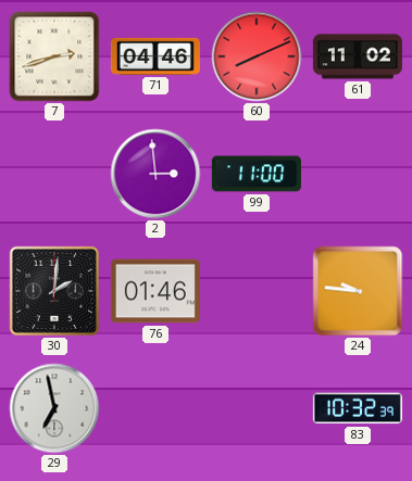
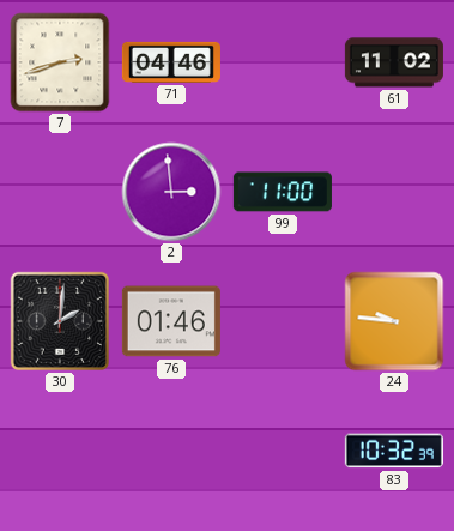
60: 8:11 -> none
29: 6:58 -> none
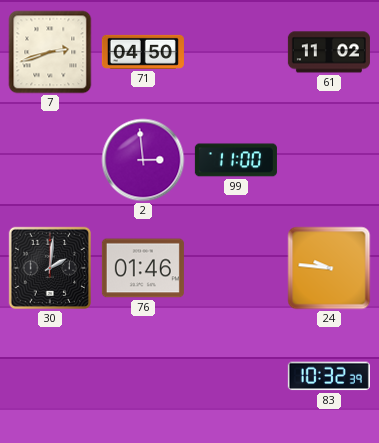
71: 04:46 -> 04:50
